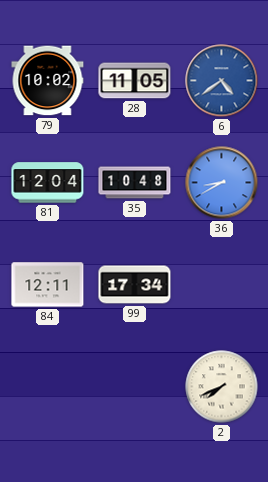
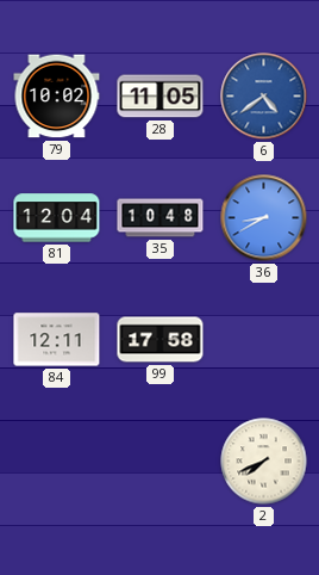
99: 17:34 -> 17:58
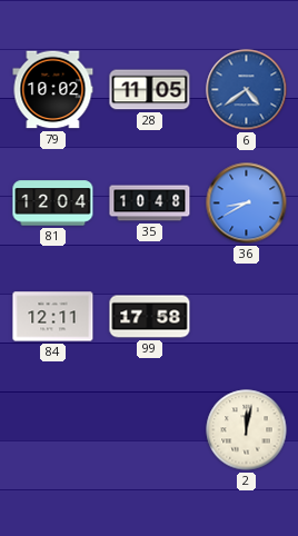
2: 7:41 -> 12:02
